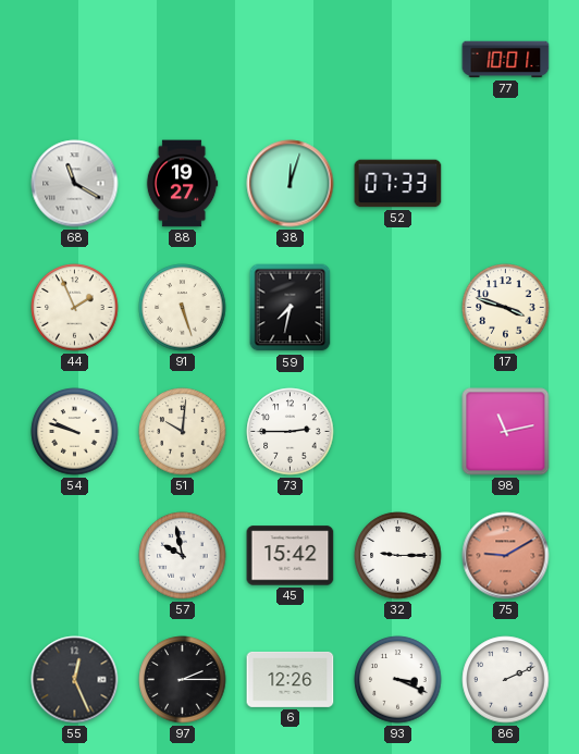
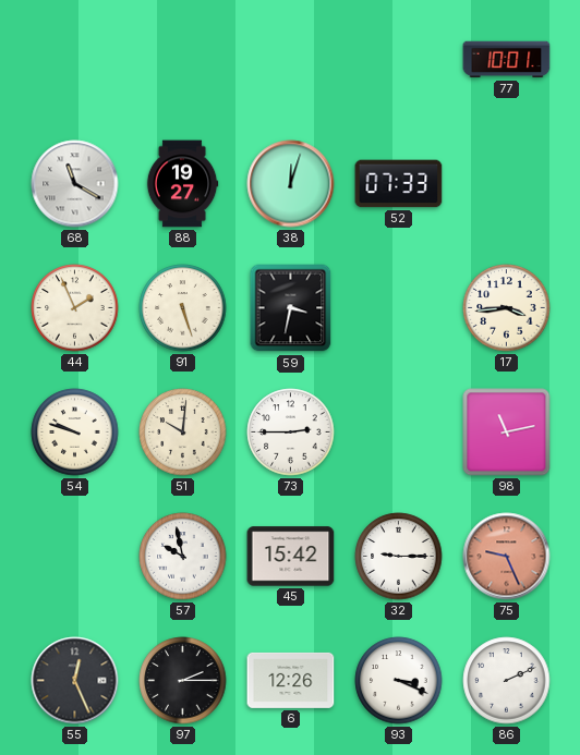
59: 7:32 -> 3:32
17: 3:48 -> 3:44
75: 9:10 -> 9:26
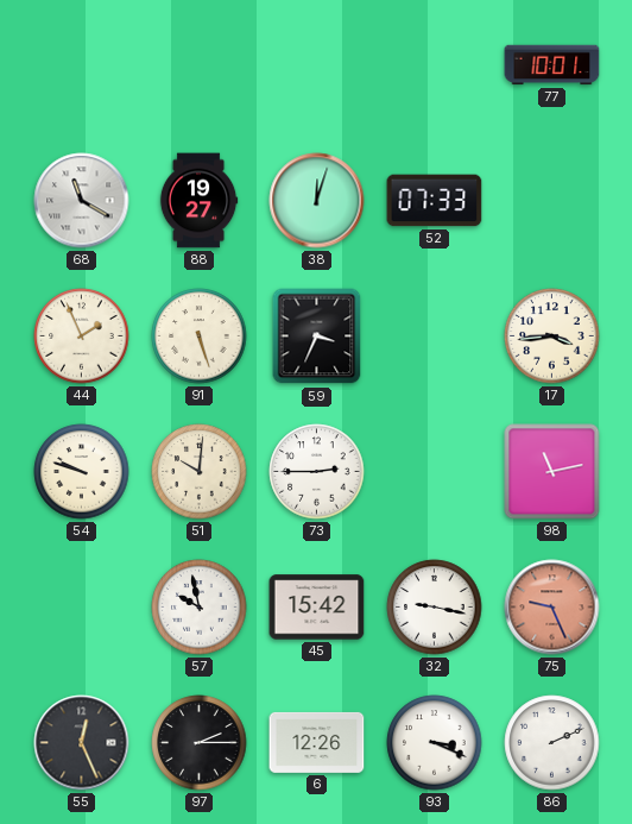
59: 3:32 -> 3:34
32: 9:15 -> 9:17
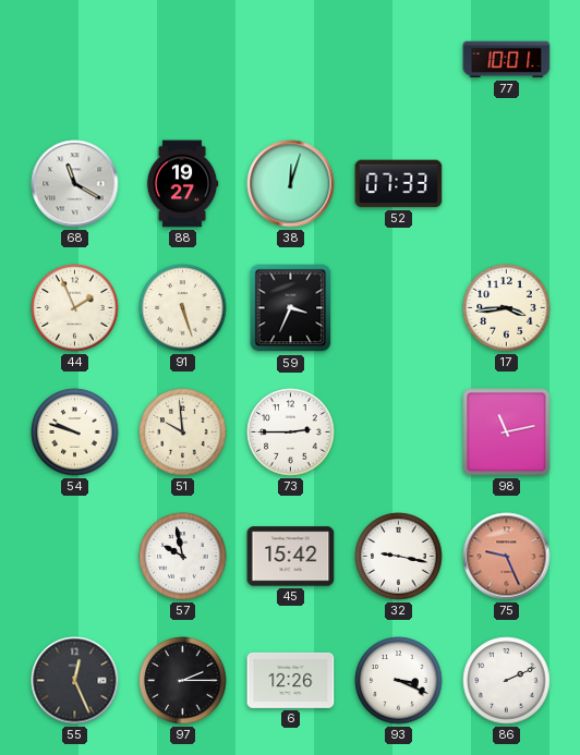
51: 10:01 -> 9:59
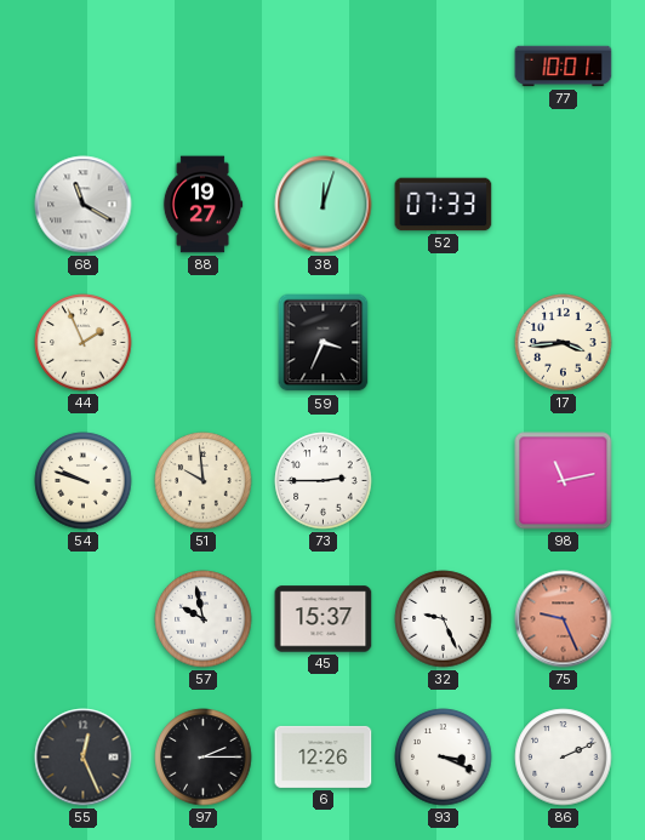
91: 5:27 -> none
45: 15:42 -> 15:37
32: 9:17 -> 9:26
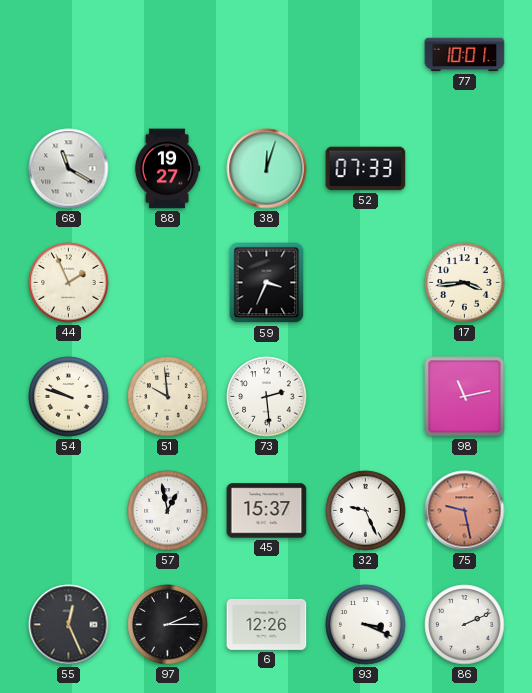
73: 2:45 -> 2:29
57: 9:58 -> 12:58
75: 9:26 -> 9:28
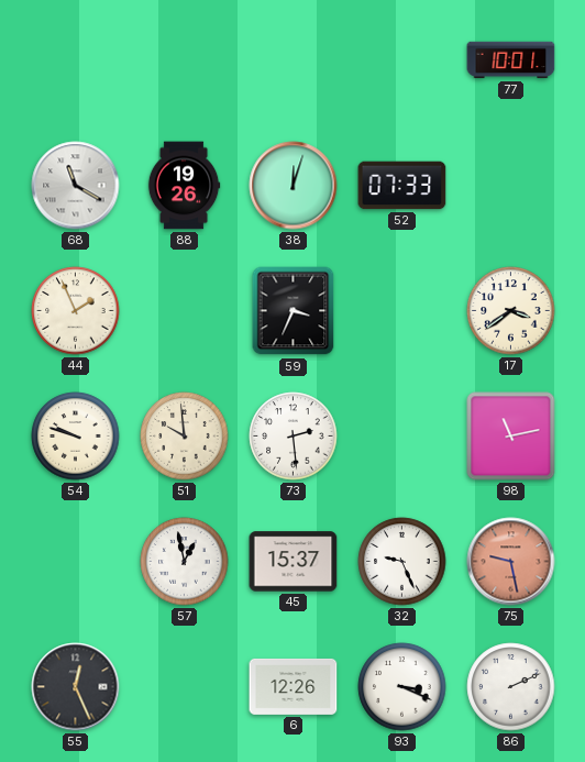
88: 19:27 -> 19:26
17: 3:44 -> 3:39
97: 2:15 -> none
